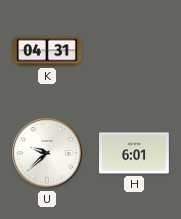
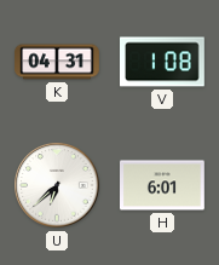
V: none -> 1:08
U: 9:38 -> 6:38
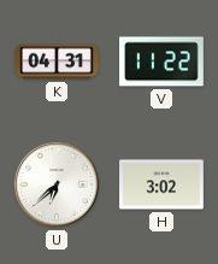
V: 1:08 -> 11:22
H: 6:01 -> 3:02
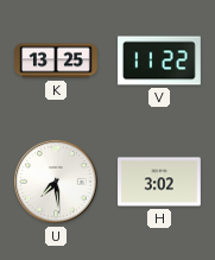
K: 04:31 -> 13:25
U: 6:38 -> 7:29
